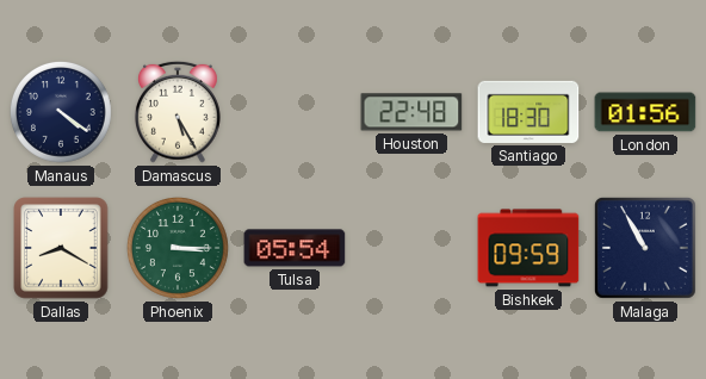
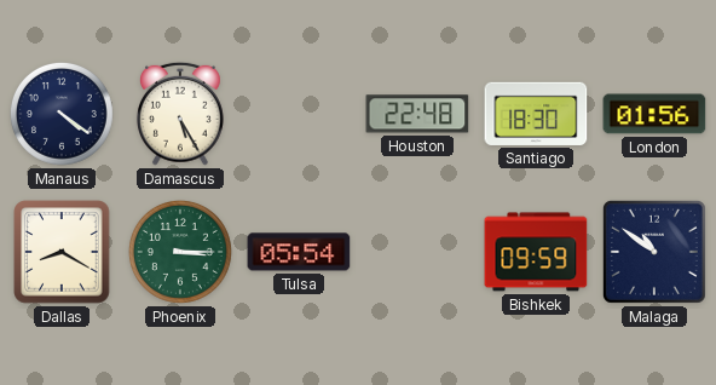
Malaga: 10:55 -> 10:51
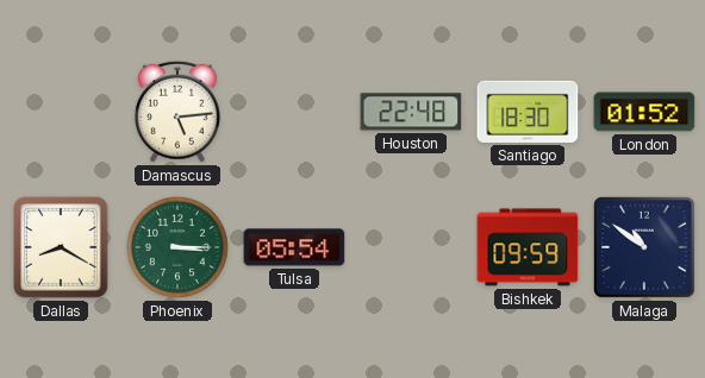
Manaus: 4:21 -> none
Damascus: 5:25 -> 5:14
London: 01:56 -> 01:52
